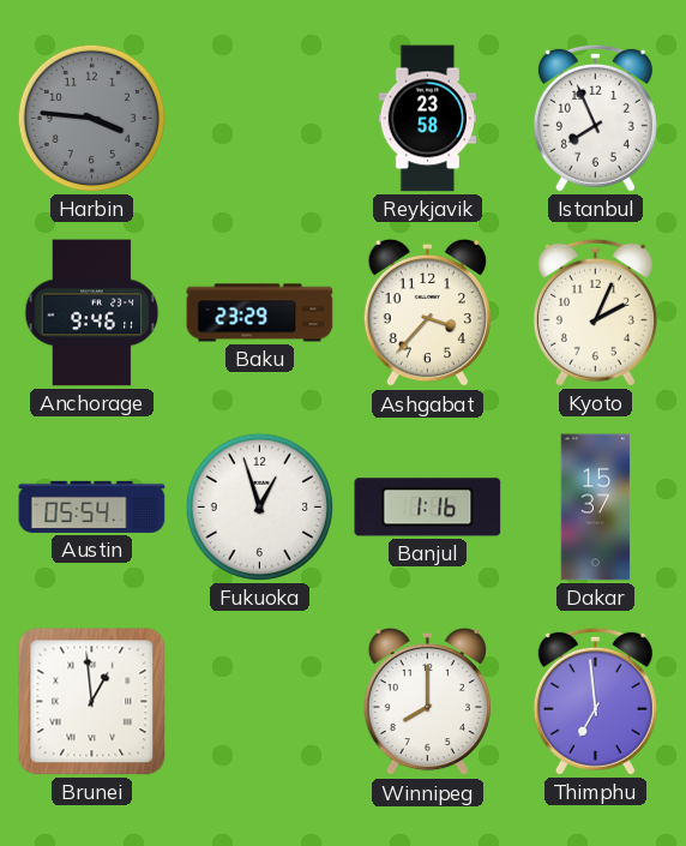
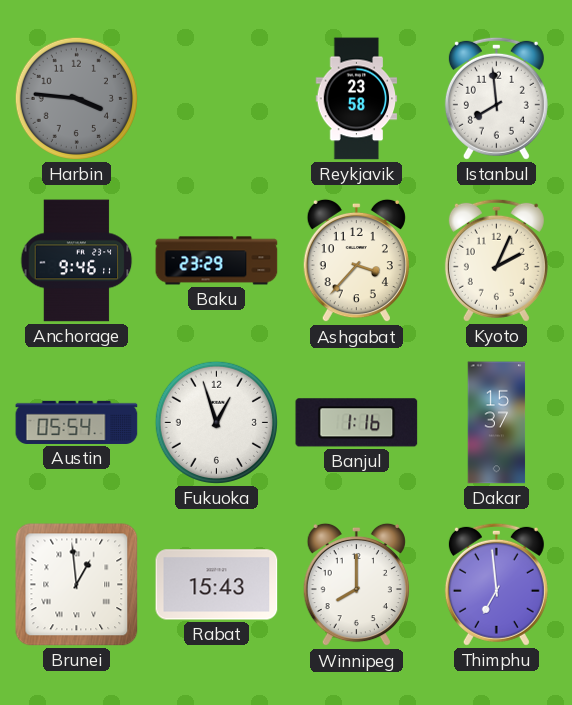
Istanbul: 7:56 -> 7:59
Rabat: none -> 15:43
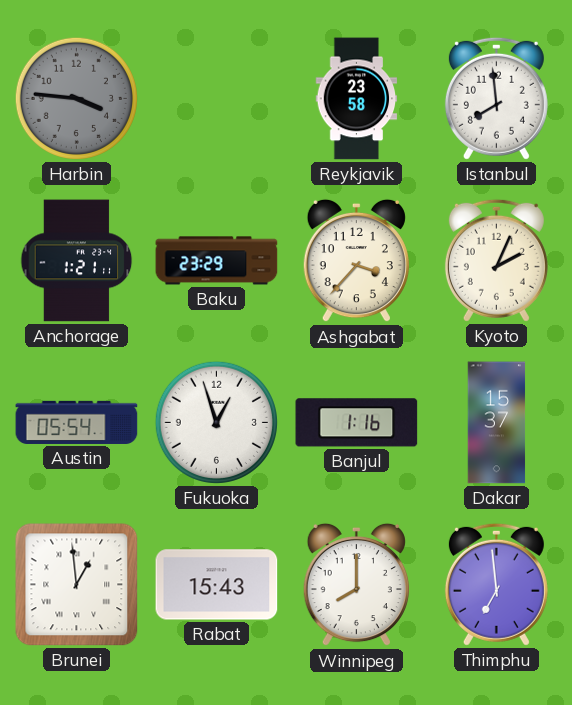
Anchorage: 9:46 -> 1:21
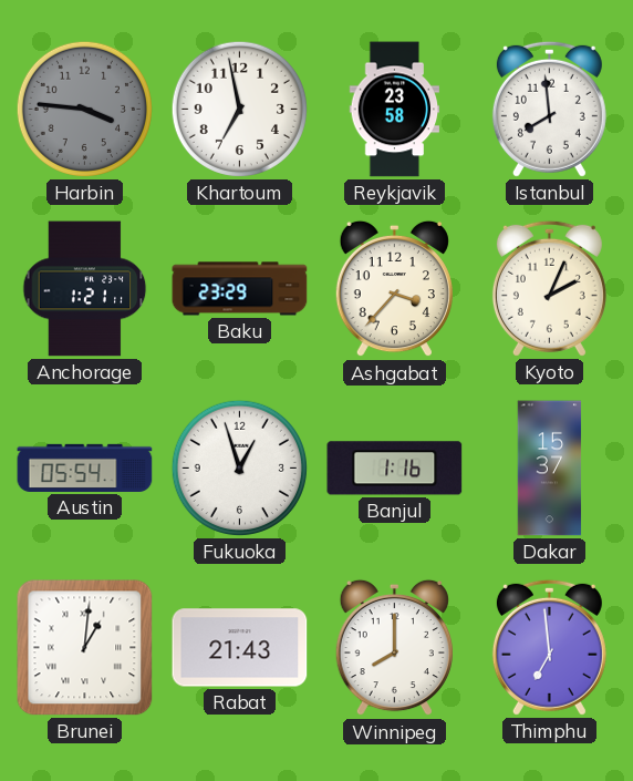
Khartoum: none -> 6:58
Brunei: 12:59 -> 1:01
Rabat: 15:43 -> 21:43
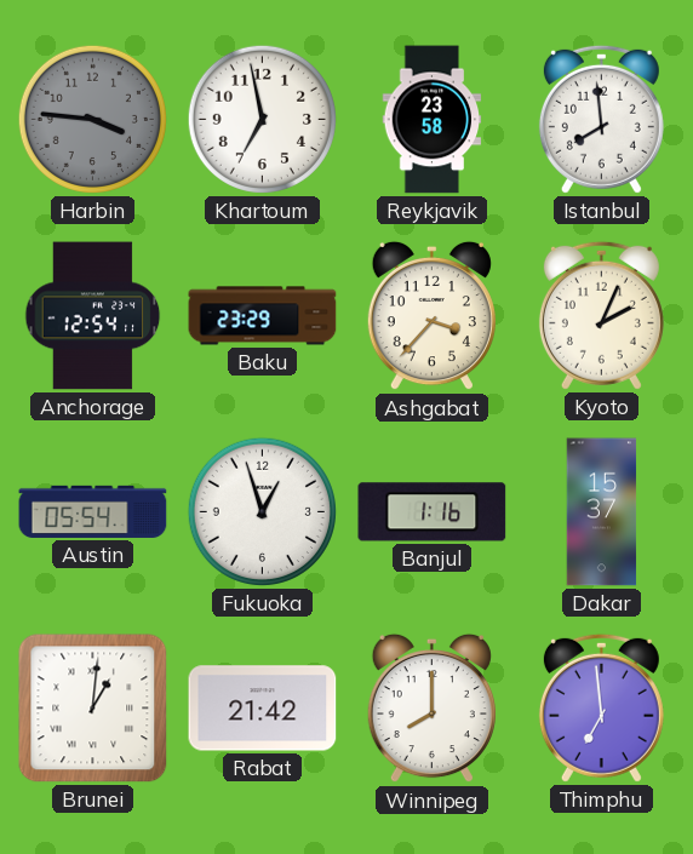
Anchorage: 1:21 -> 12:54
Rabat: 21:43 -> 21:42
